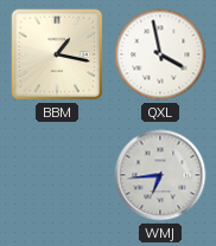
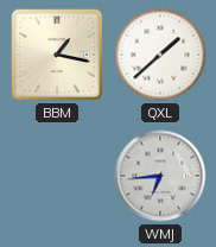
QXL: 3:58 -> 1:38
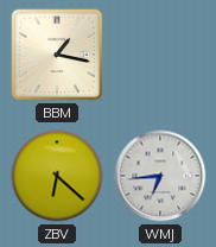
QXL: 1:38 -> none
ZBV: none -> 6:22
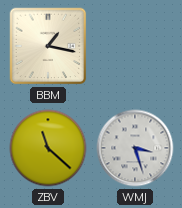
ZBV: 6:22 -> 11:22
WMJ: 6:44 -> 3:27
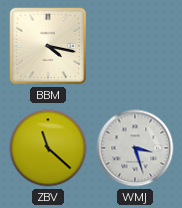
BBM: 1:17 -> 4:17
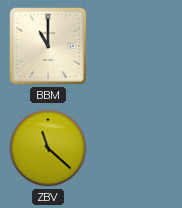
BBM: 4:17 -> 11:00
WMJ: 3:27 -> none
